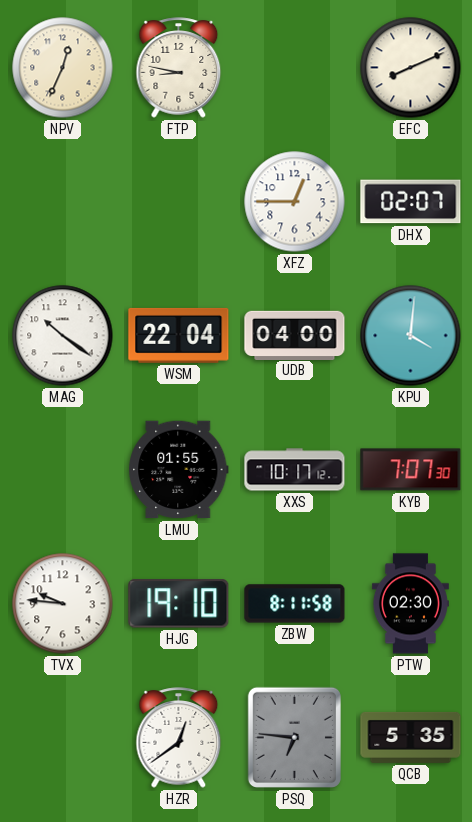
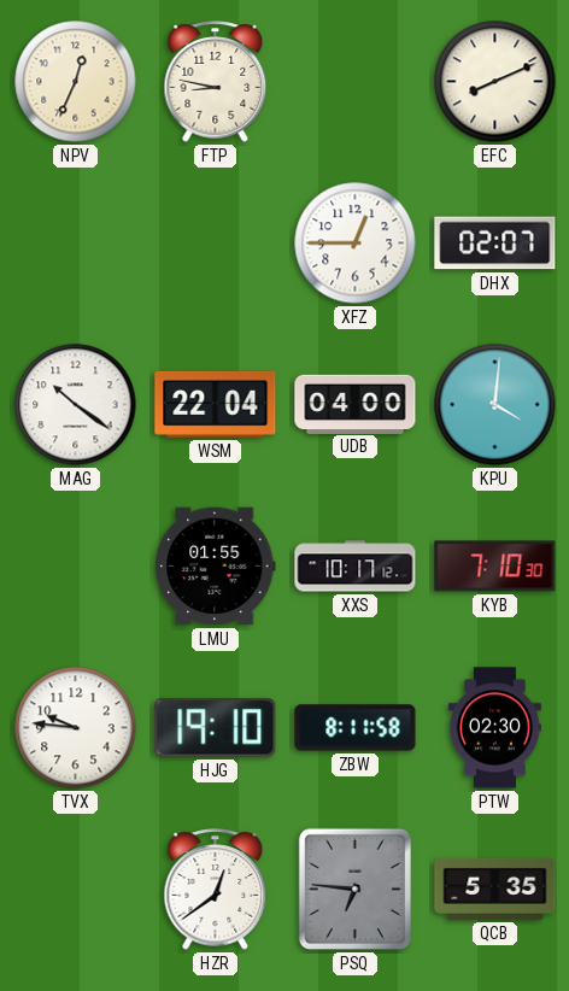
KYB: 7:07 -> 7:10
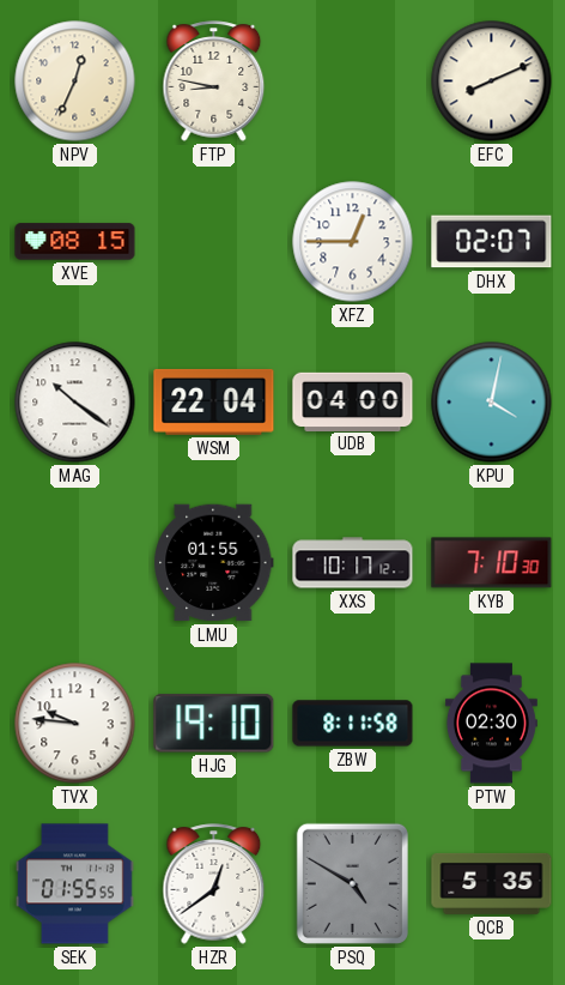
XVE: none -> 08:15
KPU: 4:01 -> 4:02
SEK: none -> 01:55
PSQ: 6:46 -> 4:50
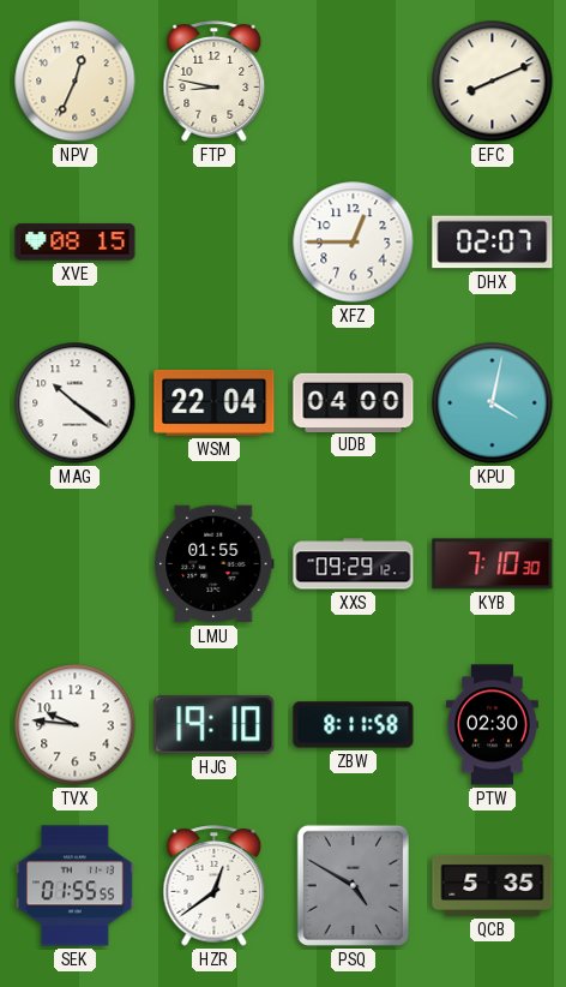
XXS: 10:17 -> 09:29
